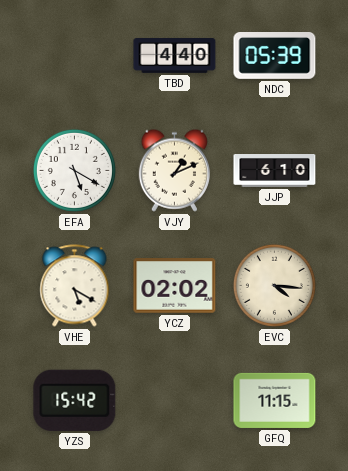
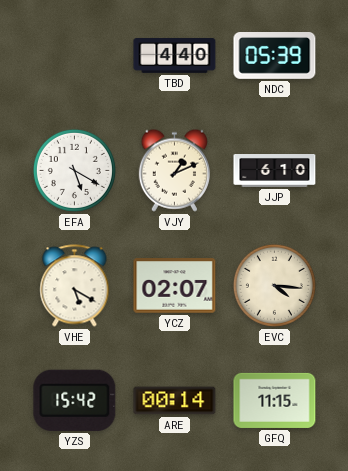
YCZ: 02:02 -> 02:07
ARE: none -> 00:14
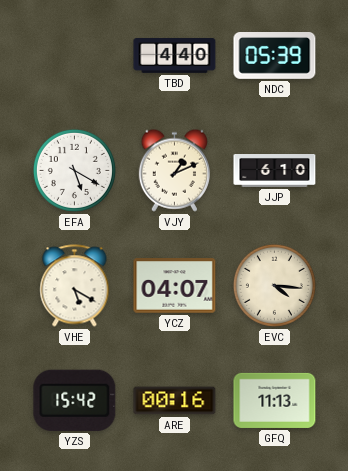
YCZ: 02:07 -> 04:07
ARE: 00:14 -> 00:16
GFQ: 11:15 -> 11:13
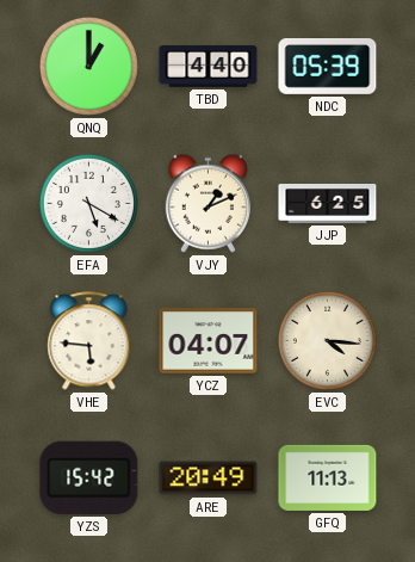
QNQ: none -> 1:00
JJP: 6:10 -> 6:25
VHE: 5:20 -> 5:46
ARE: 00:16 -> 20:49
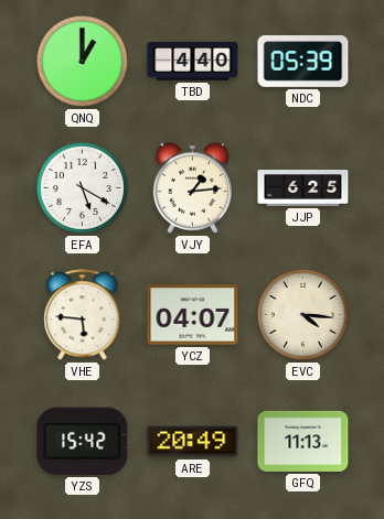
VJY: 1:11 -> 1:14
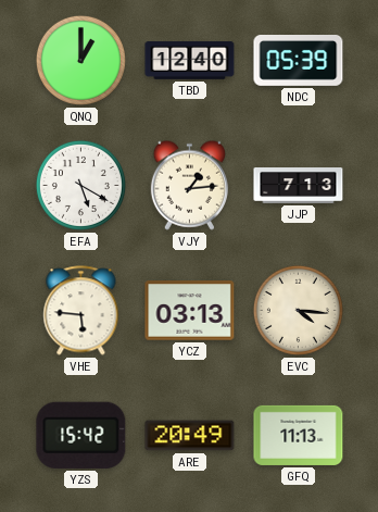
TBD: 4:40 -> 12:40
JJP: 6:25 -> 7:13
YCZ: 04:07 -> 03:13
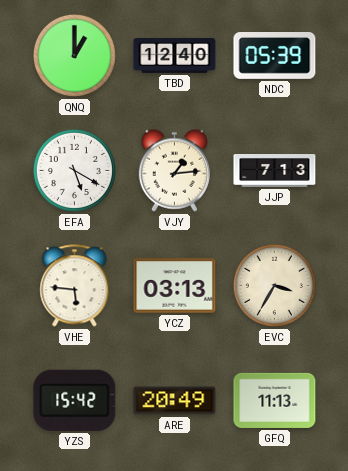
EVC: 4:16 -> 3:35
